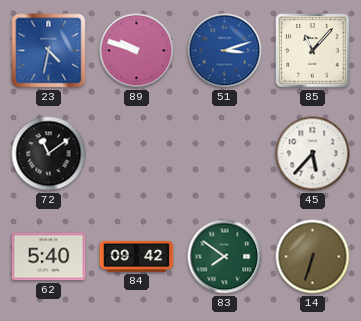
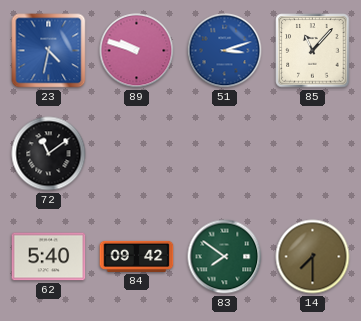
45: 5:37 -> none
14: 6:33 -> 7:30
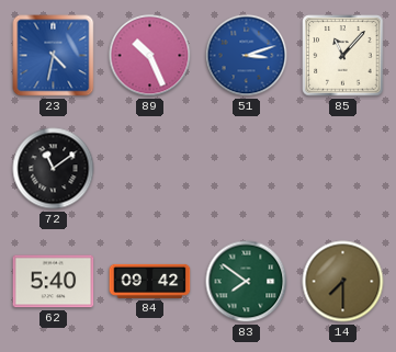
89: 9:48 -> 10:26
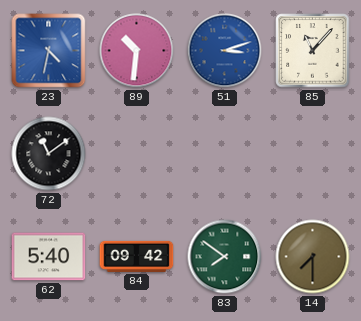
89: 10:26 -> 10:31
